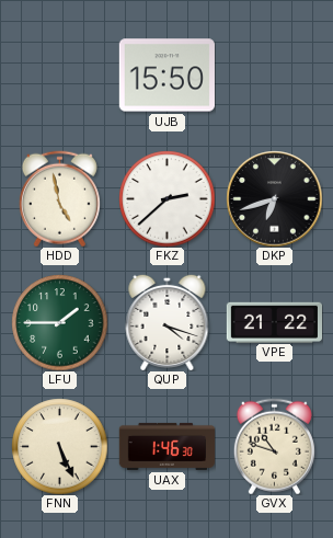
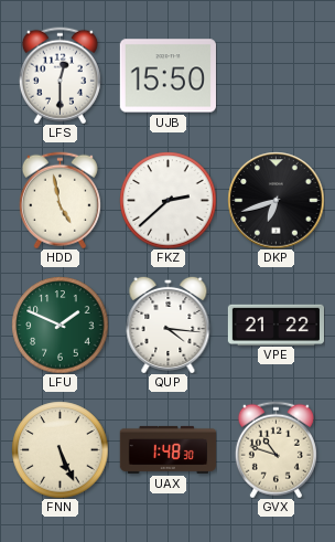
LFS: none -> 12:30
LFU: 1:45 -> 1:49
QUP: 4:18 -> 4:16
UAX: 1:46 -> 1:48
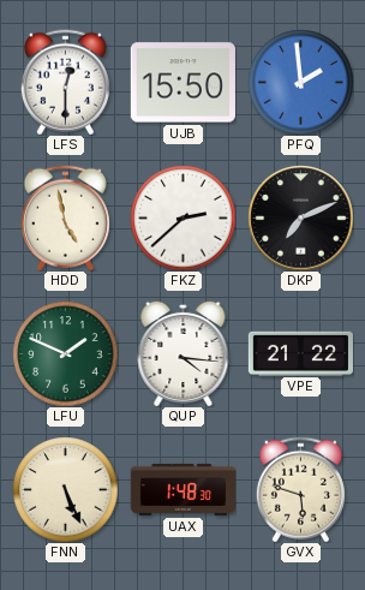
PFQ: none -> 1:59
DKP: 6:42 -> 7:11
GVX: 10:48 -> 5:48
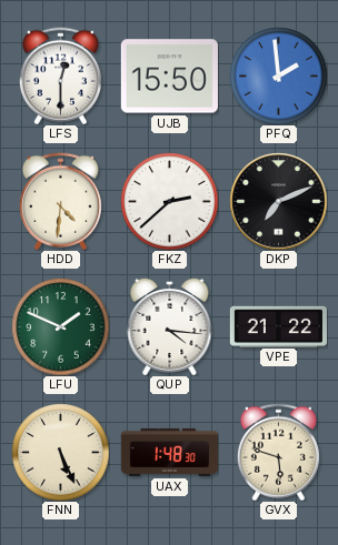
HDD: 4:58 -> 4:31
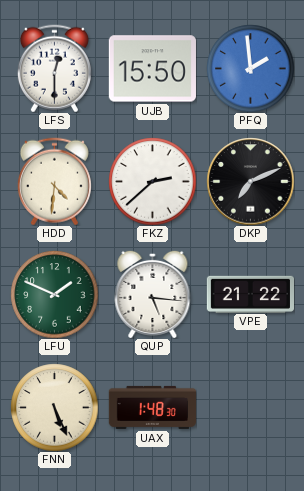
QUP: 4:16 -> 5:16
GVX: 5:48 -> none
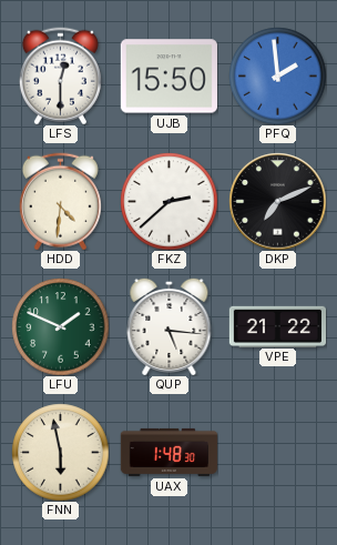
FNN: 5:26 -> 5:58
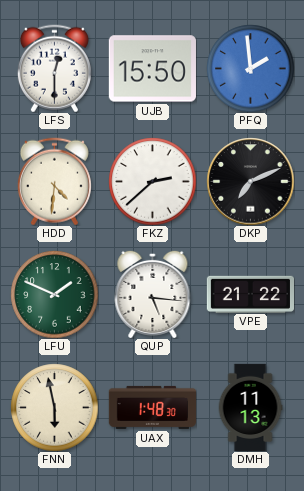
DMH: none -> 11:13
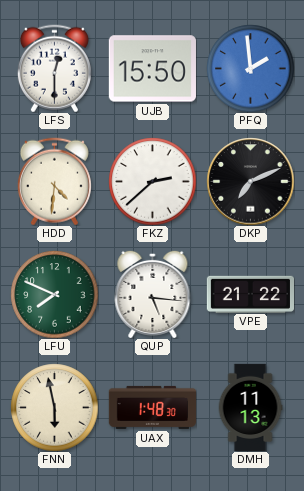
LFU: 1:49 -> 7:49
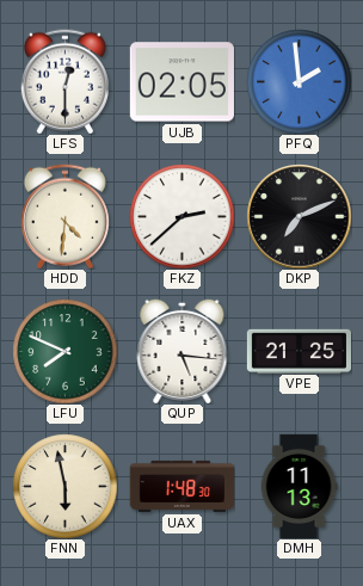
UJB: 15:50 -> 02:05
VPE: 21:22 -> 21:25
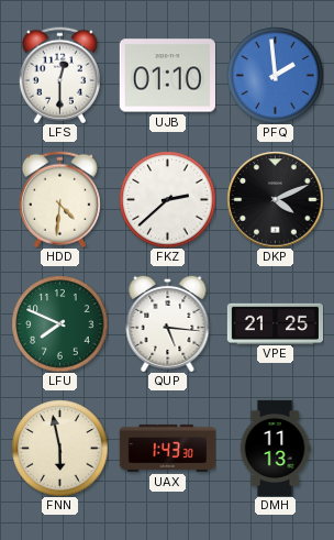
UJB: 02:05 -> 01:10
DKP: 7:11 -> 4:11
UAX: 1:48 -> 1:43
